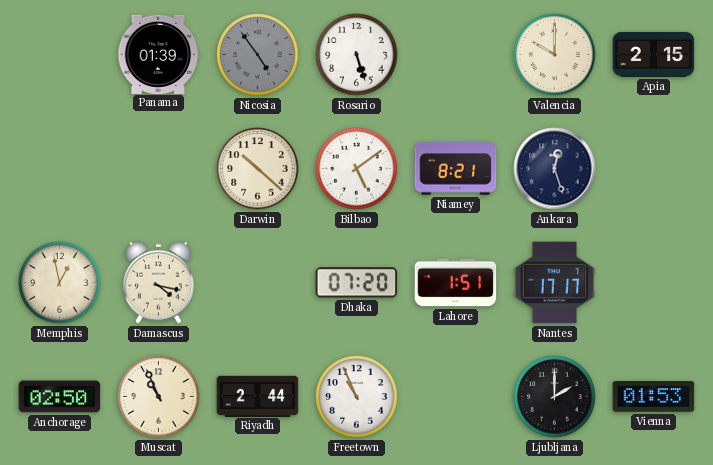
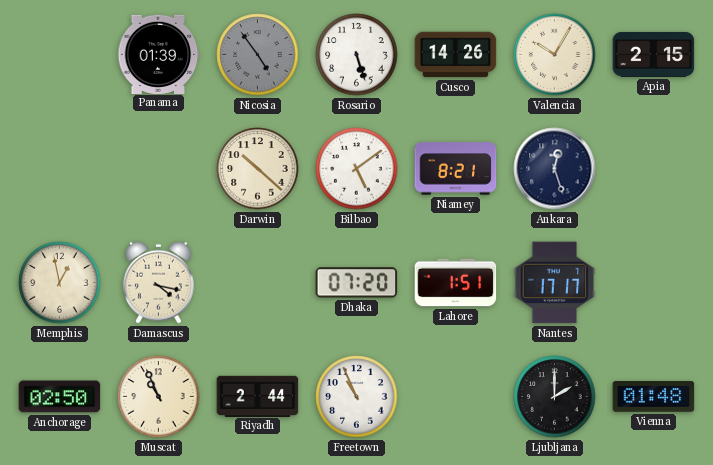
Cusco: none -> 14:26
Valencia: 10:00 -> 10:05
Vienna: 01:53 -> 01:48
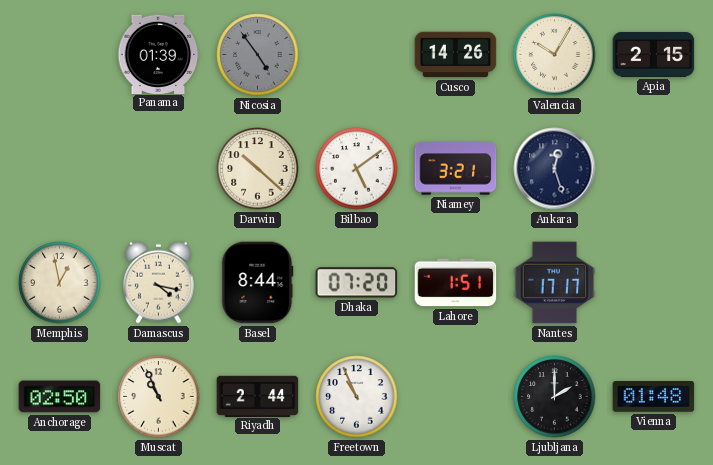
Rosario: 5:27 -> none
Niamey: 8:21 -> 3:21
Basel: none -> 8:44
